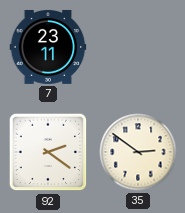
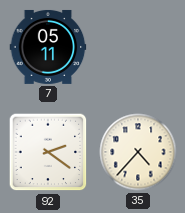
7: 23:11 -> 05:11
35: 2:51 -> 4:37
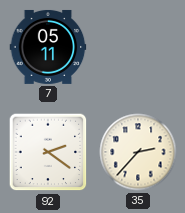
35: 4:37 -> 2:37
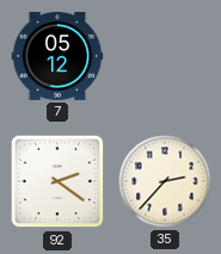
7: 05:11 -> 05:12
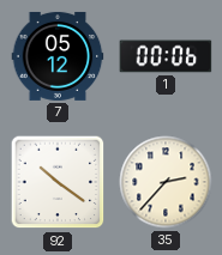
1: none -> 00:06
92: 2:21 -> 10:21
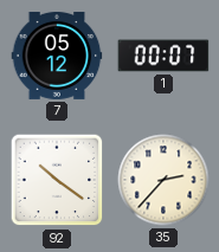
1: 00:06 -> 00:07
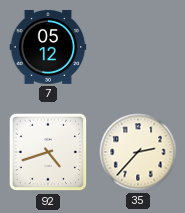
1: 00:07 -> none
92: 10:21 -> 4:42
